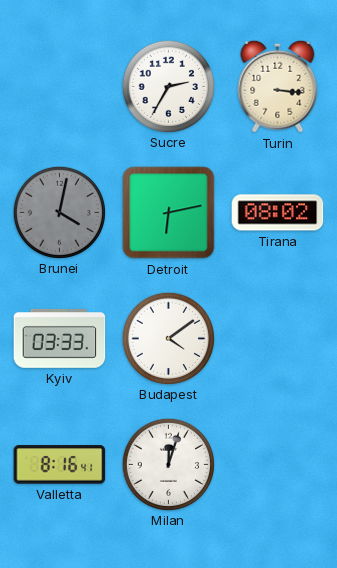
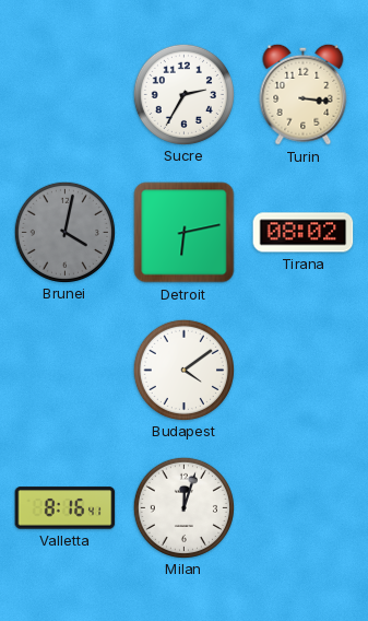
Kyiv: 03:33 -> none
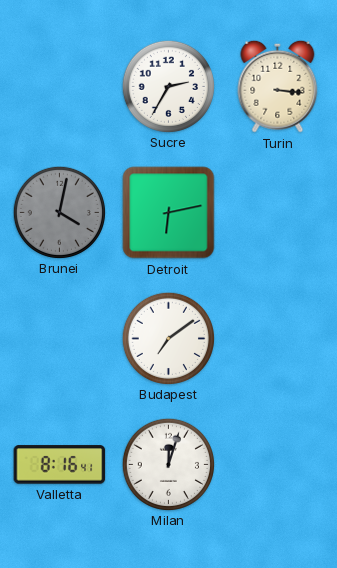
Tirana: 08:02 -> none
Budapest: 4:09 -> 7:09
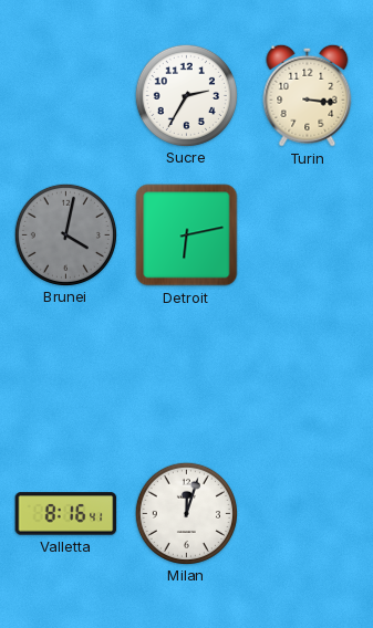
Budapest: 7:09 -> none
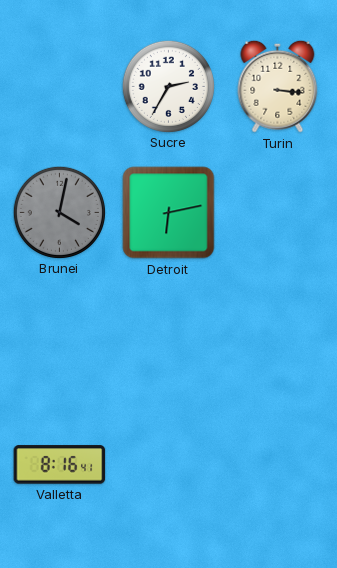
Milan: 12:03 -> none
